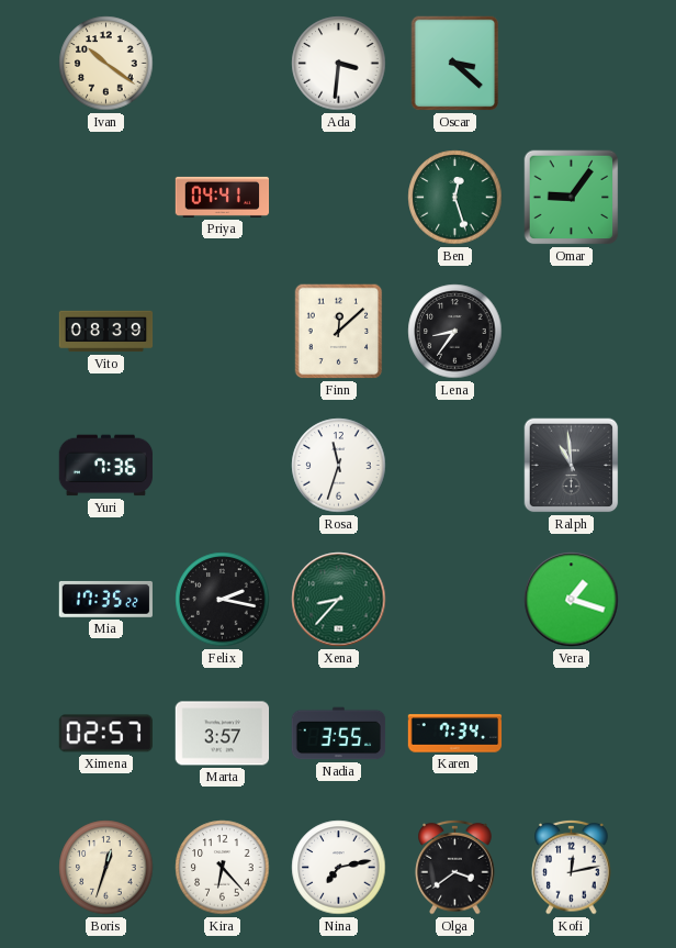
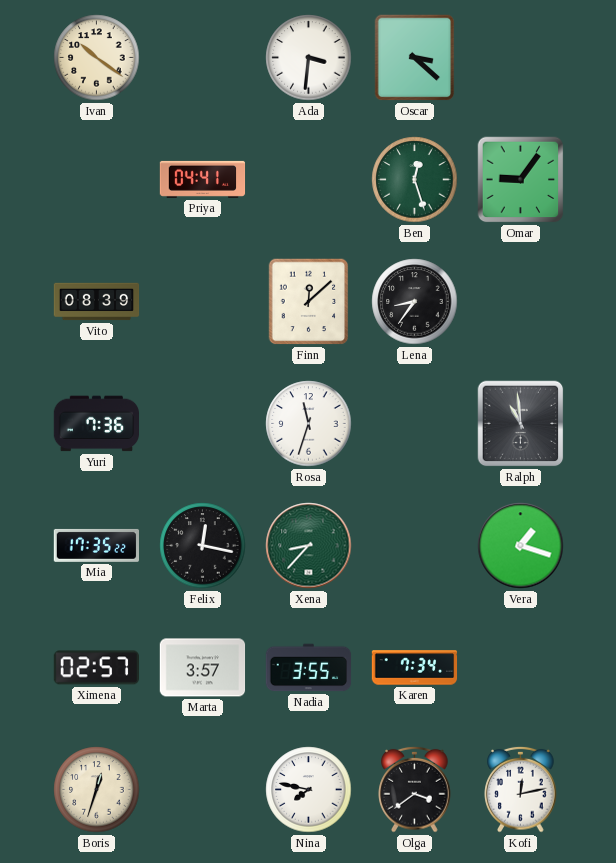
Felix: 2:17 -> 12:17
Kira: 6:23 -> none
Nina: 7:13 -> 7:47
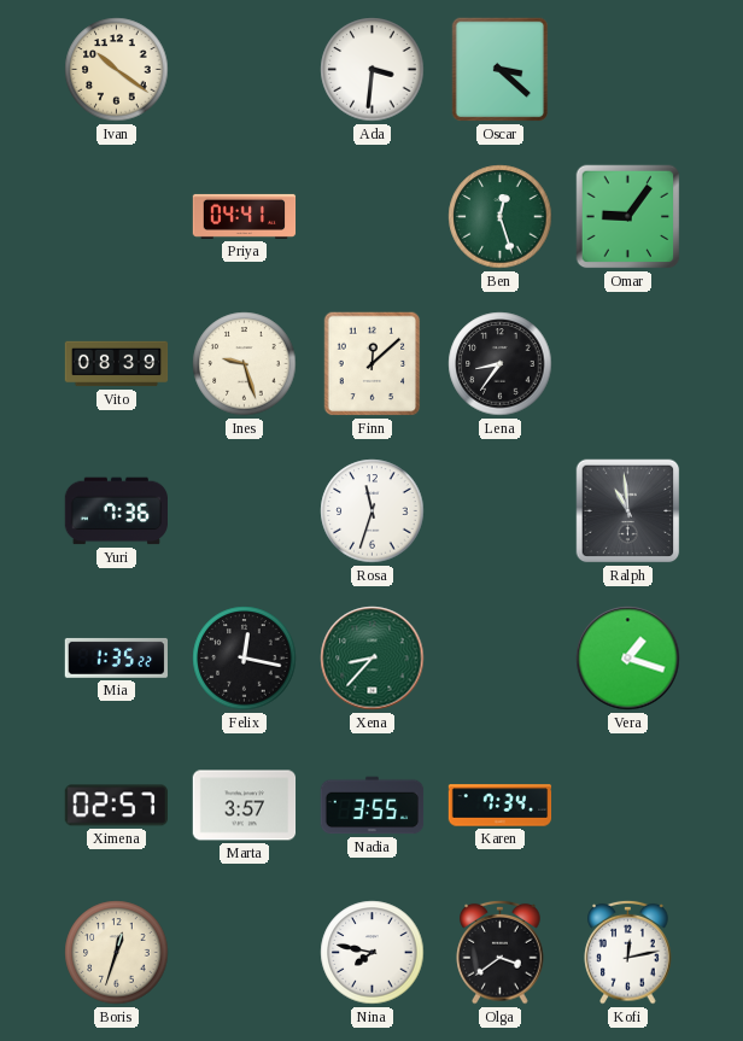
Ines: none -> 9:27
Mia: 17:35 -> 1:35
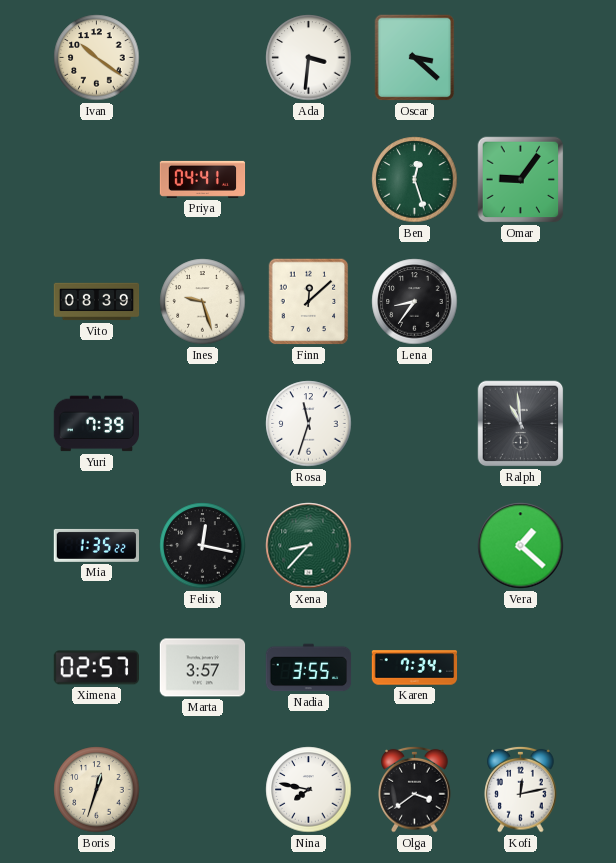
Yuri: 7:36 -> 7:39
Vera: 1:18 -> 1:22
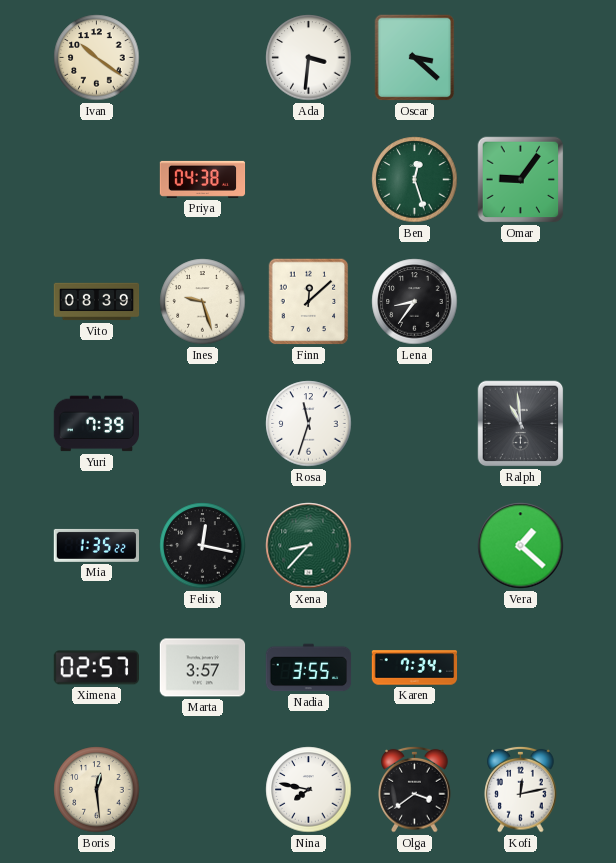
Priya: 04:41 -> 04:38
Boris: 12:33 -> 12:29
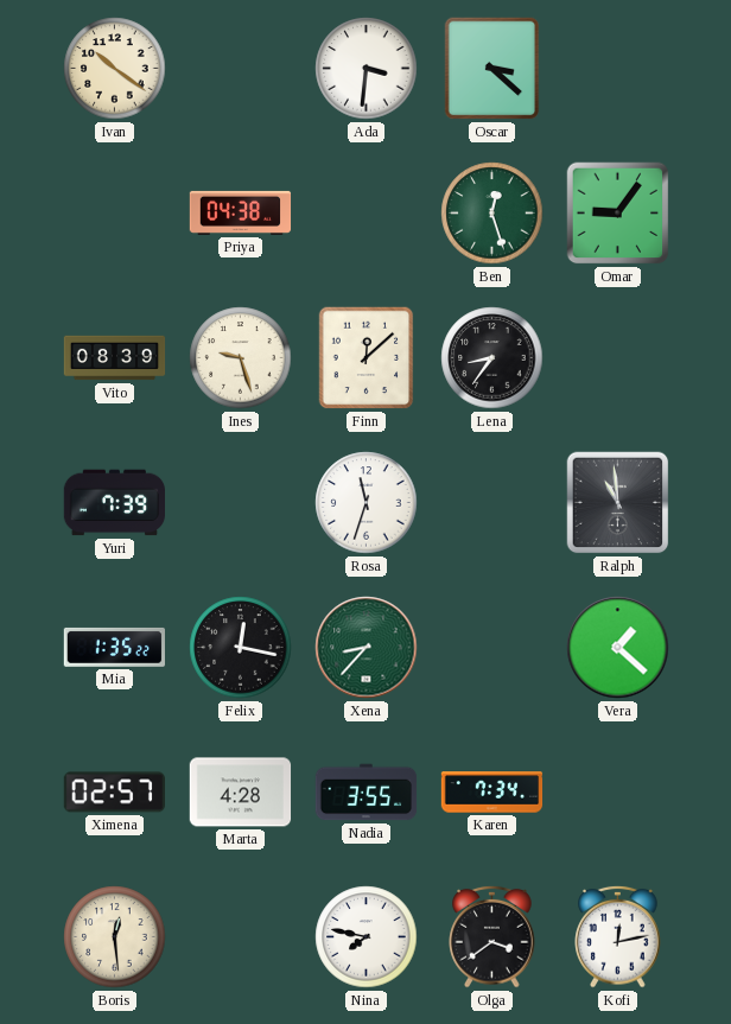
Marta: 3:57 -> 4:28
